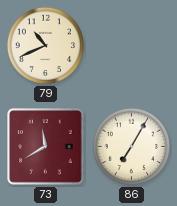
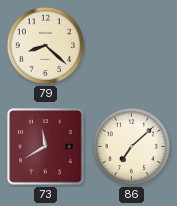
79: 10:41 -> 8:22
86: 7:05 -> 7:08
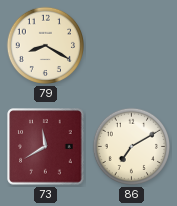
79: 8:22 -> 8:20
86: 7:08 -> 7:10
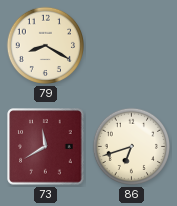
86: 7:10 -> 6:42
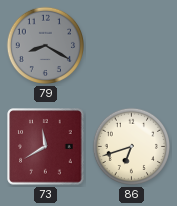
79 dial: cream -> grey
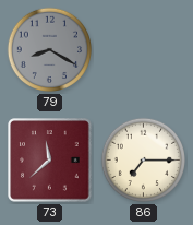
73: 11:40 -> 11:38
86: 6:42 -> 7:15
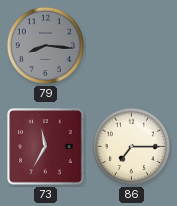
79: 8:20 -> 8:16
73: 11:38 -> 11:35
